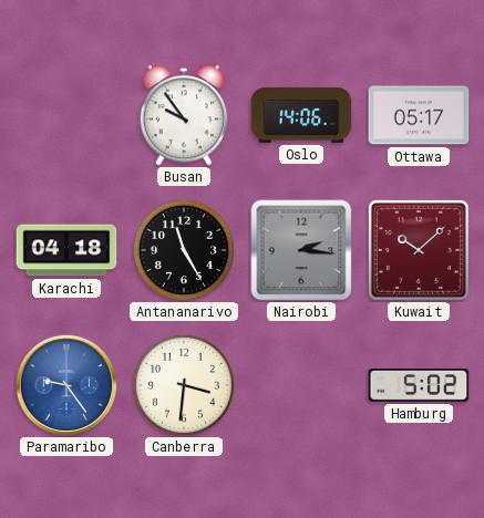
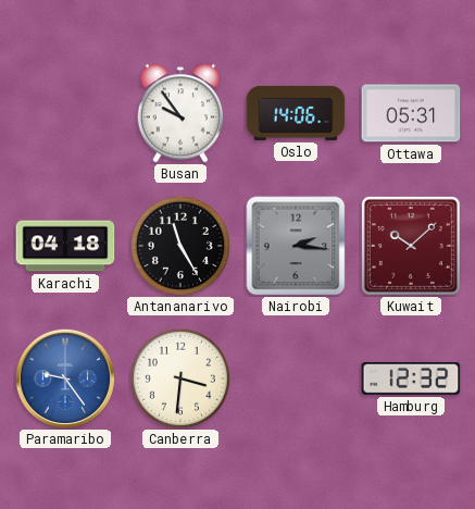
Ottawa: 05:17 -> 05:31
Hamburg: 5:02 -> 12:32
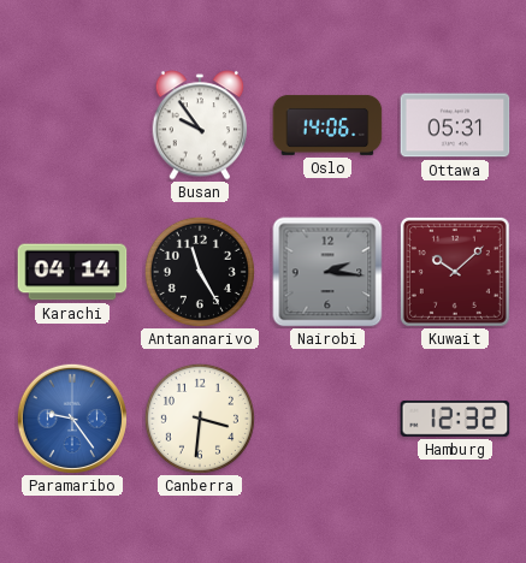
Karachi: 04:18 -> 04:14
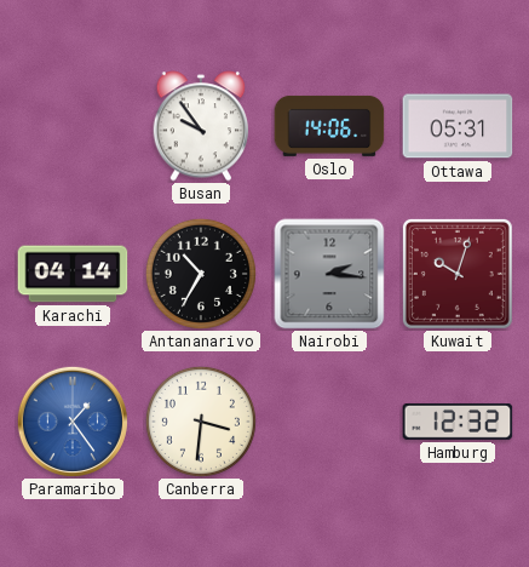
Antananarivo: 11:25 -> 10:35
Kuwait: 10:08 -> 10:03
Paramaribo: 9:24 -> 1:24
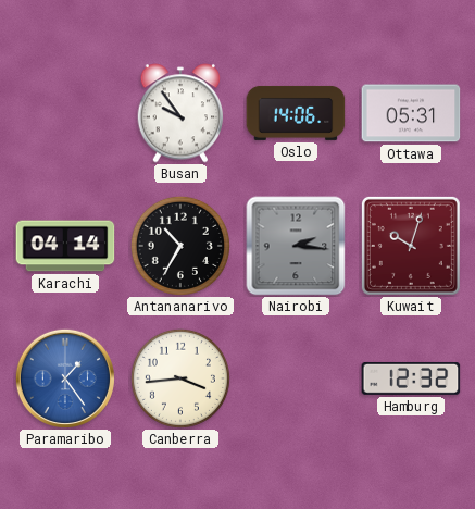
Canberra: 3:31 -> 3:44
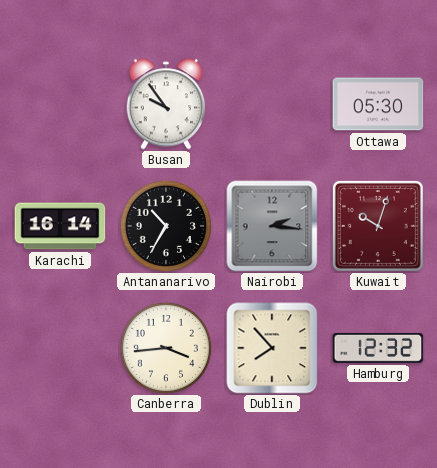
Oslo: 14:06 -> none
Ottawa: 05:31 -> 05:30
Karachi: 04:14 -> 16:14
Paramaribo: 1:24 -> none
Dublin: none -> 7:53
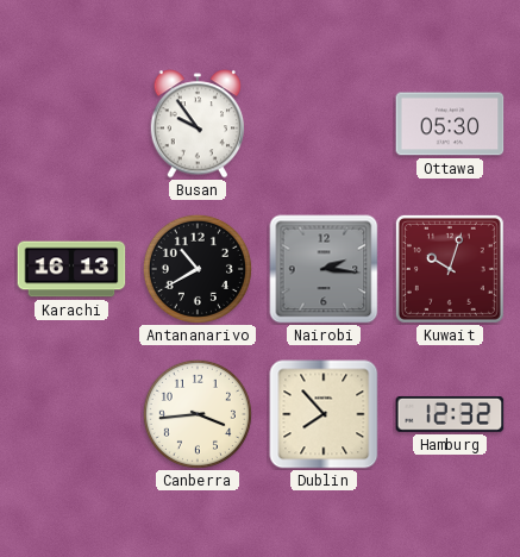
Karachi: 16:14 -> 16:13
Antananarivo: 10:35 -> 10:40
